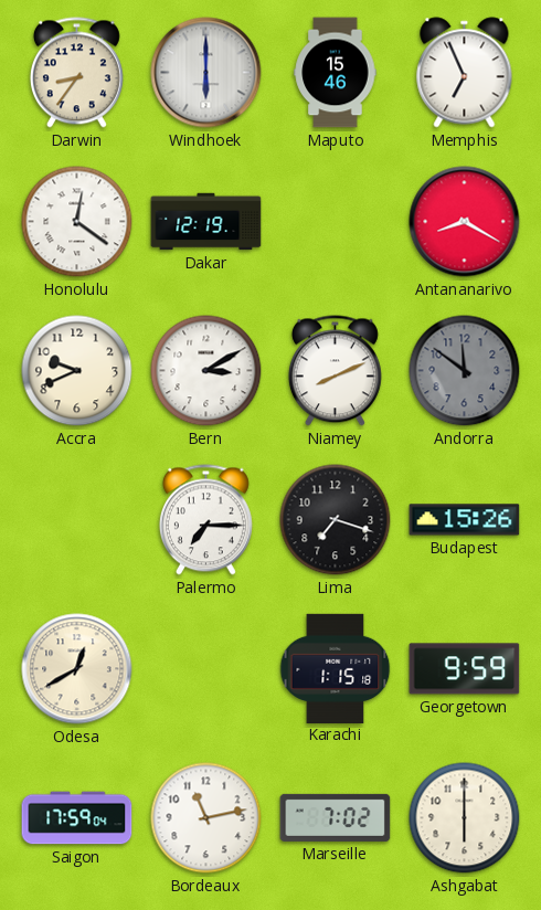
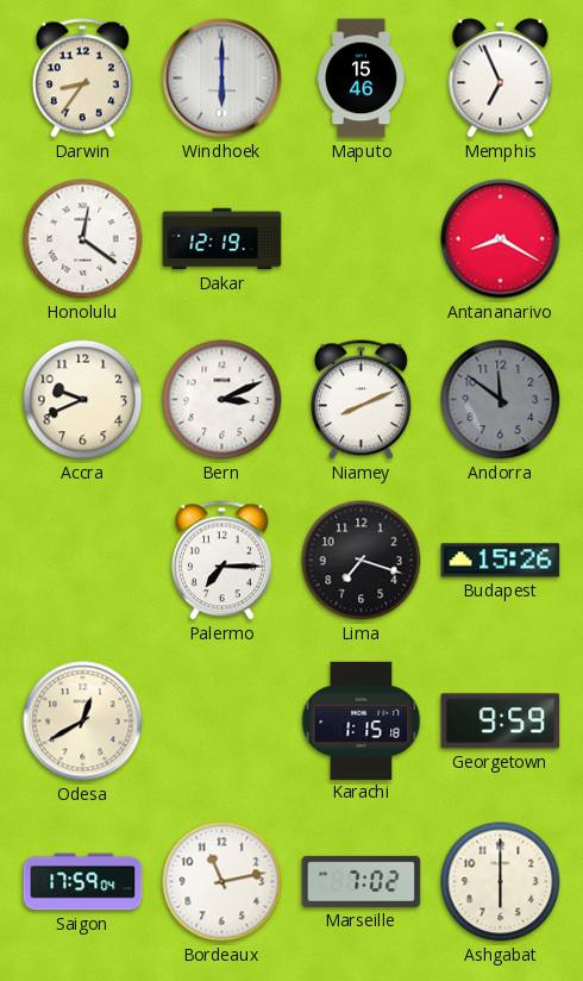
Bern: 3:10 -> 3:11
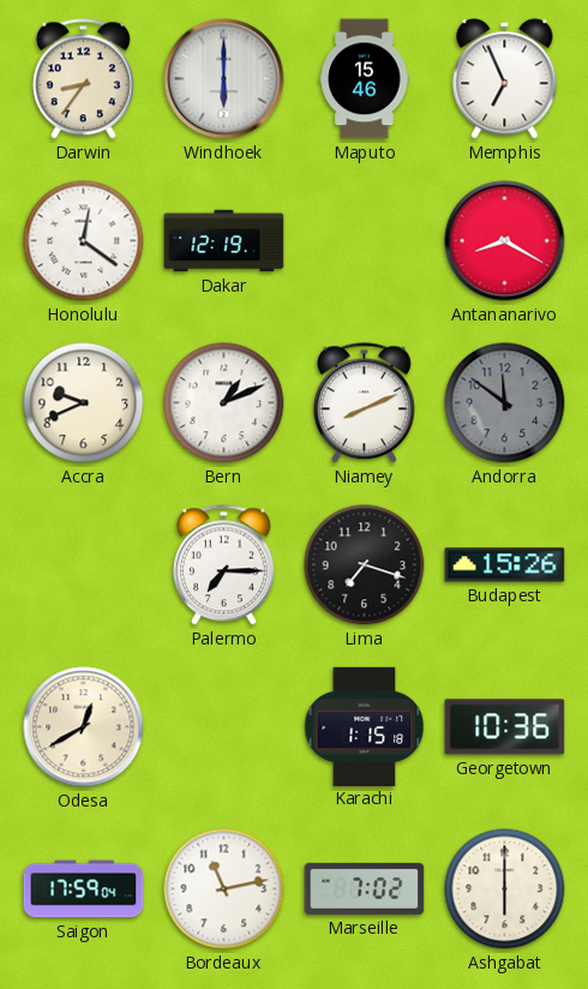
Bern: 3:11 -> 1:11
Georgetown: 9:59 -> 10:36
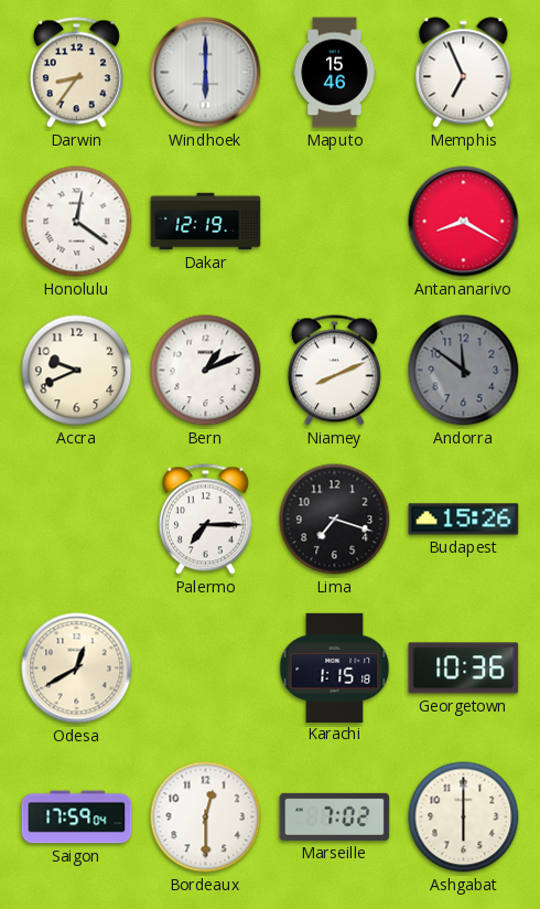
Bordeaux: 11:13 -> 12:30
